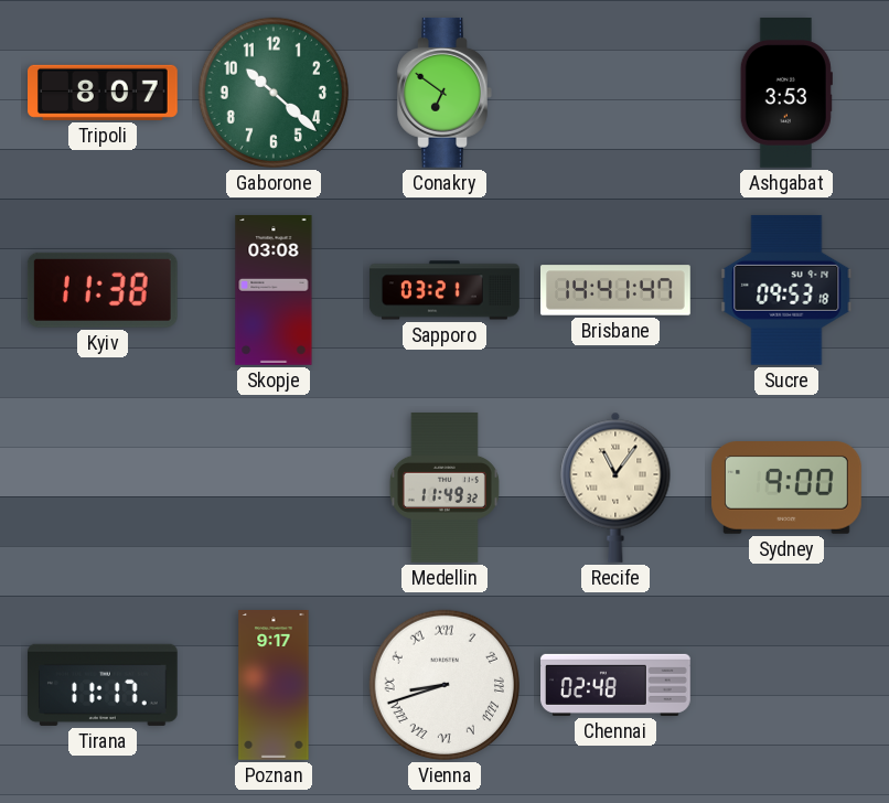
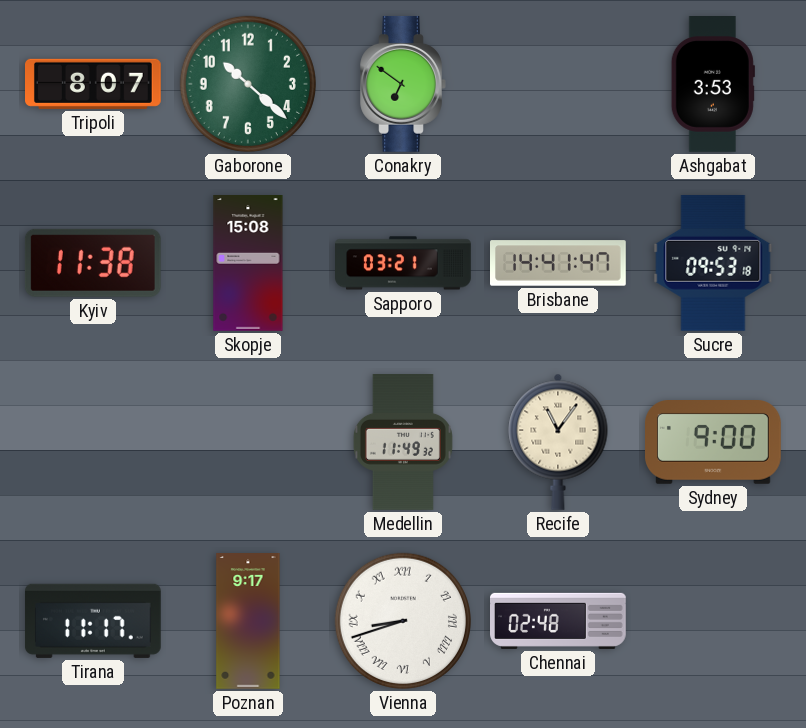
Skopje: 03:08 -> 15:08
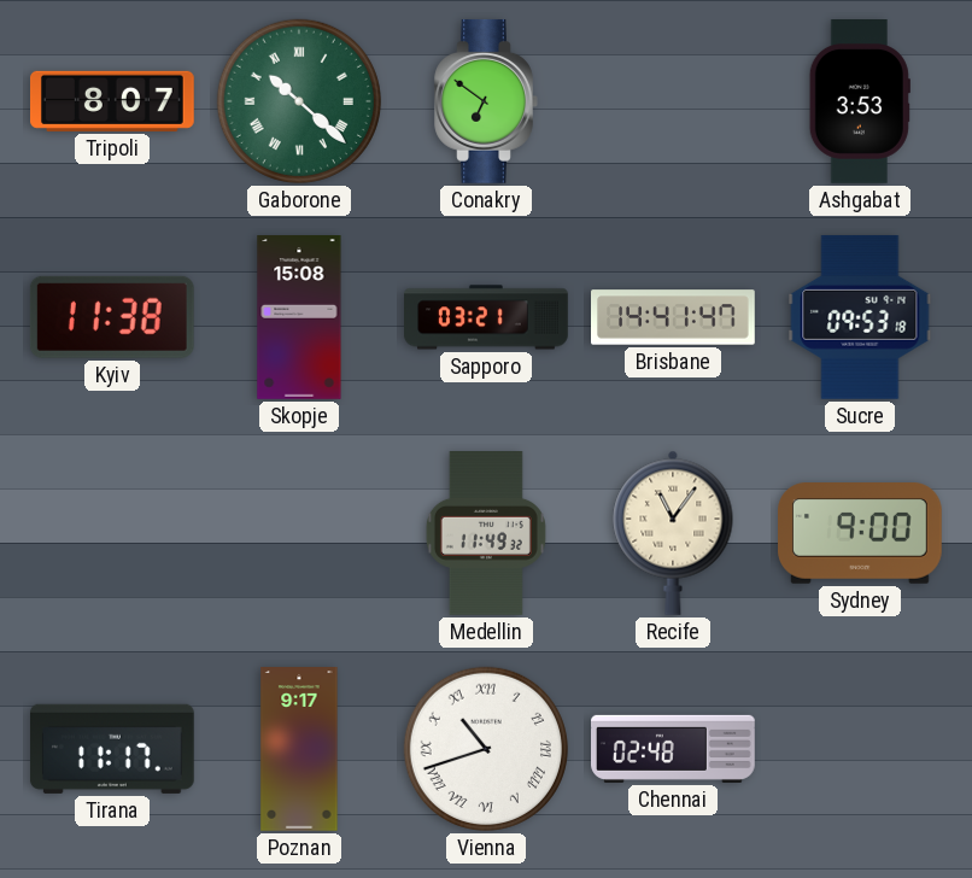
Gaborone numerals: Arabic -> Roman
Vienna: 8:42 -> 10:42
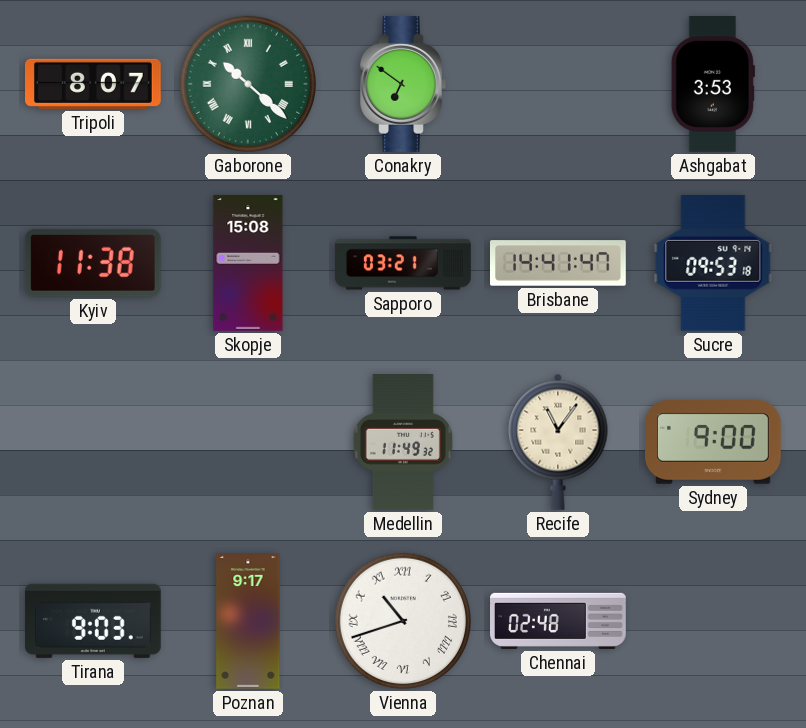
Tirana: 11:17 -> 9:03
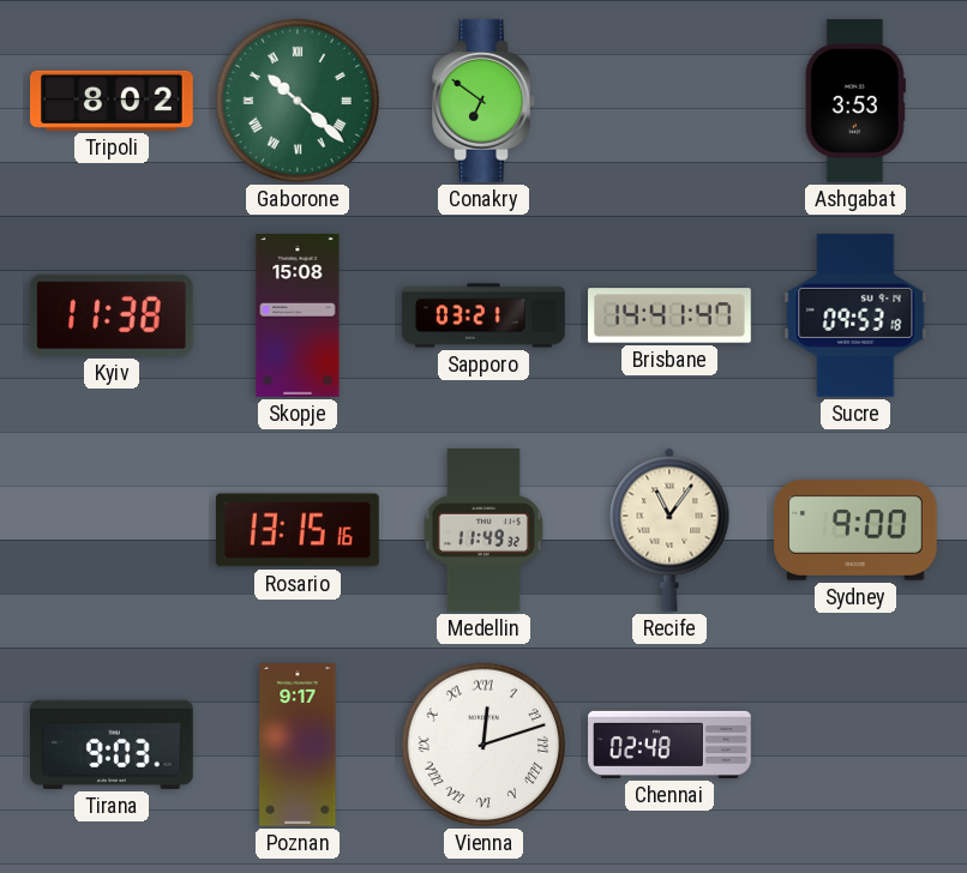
Tripoli: 8:07 -> 8:02
Rosario: none -> 13:15
Vienna: 10:42 -> 12:12
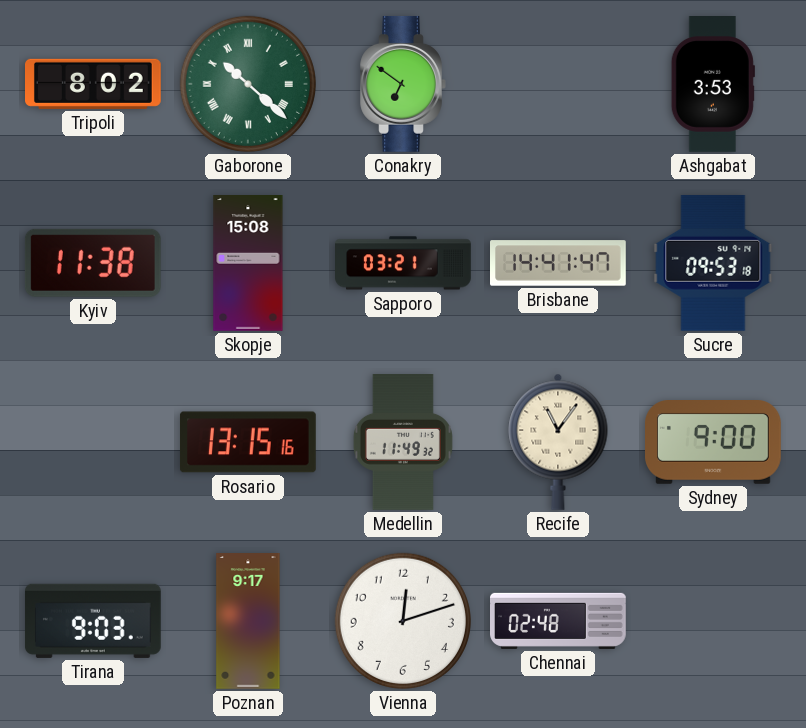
Vienna numerals: Roman -> Arabic
